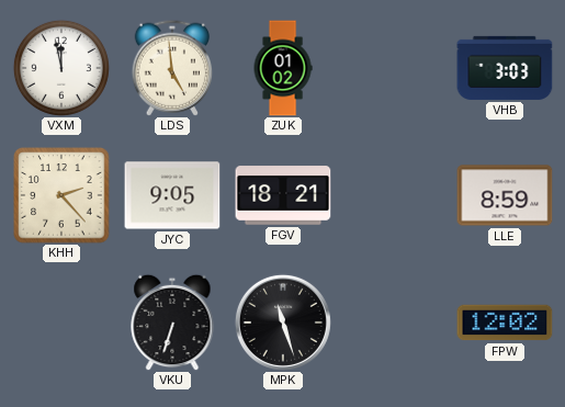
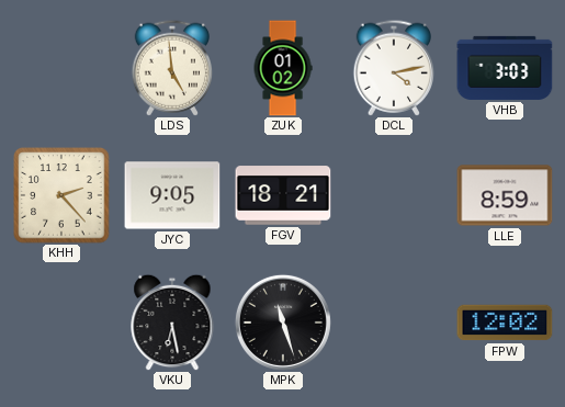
VXM: 11:58 -> none
DCL: none -> 4:13
VKU: 6:33 -> 6:28
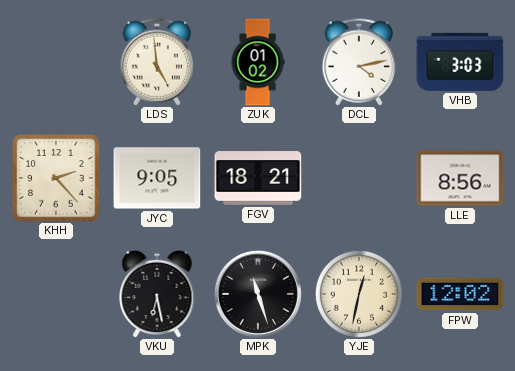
LLE: 8:59 -> 8:56
YJE: none -> 12:32
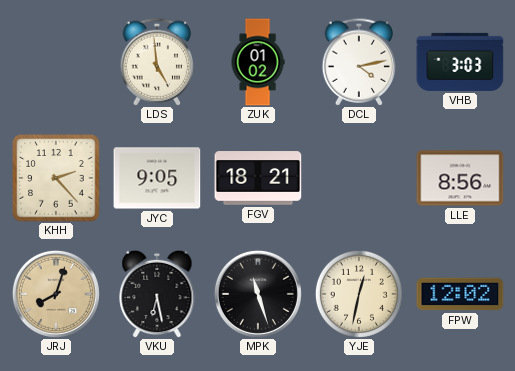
JRJ: none -> 8:03
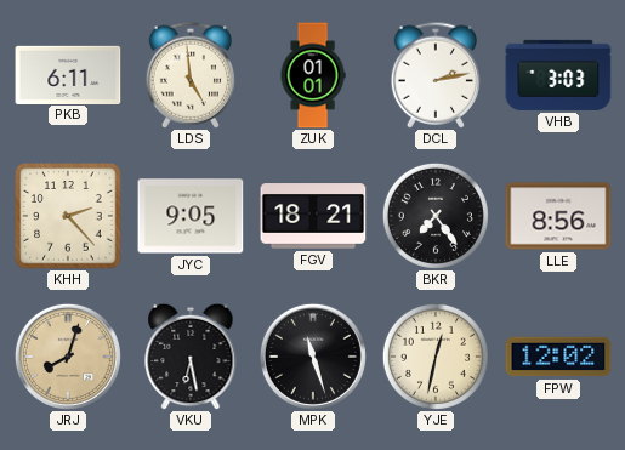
PKB: none -> 6:11
ZUK: 01:02 -> 01:01
DCL: 4:13 -> 2:13
BKR: none -> 7:24
